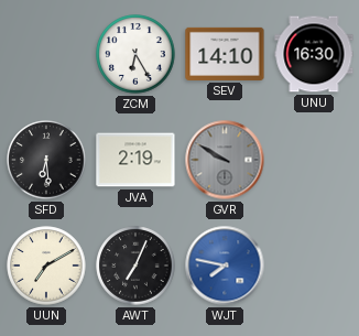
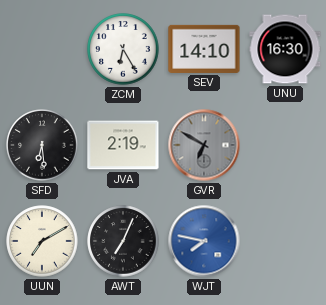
GVR: 9:50 -> 6:50
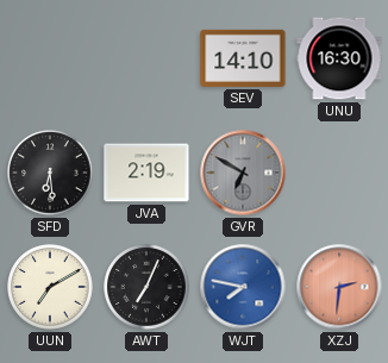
ZCM: 6:25 -> none
XZJ: none -> 2:31
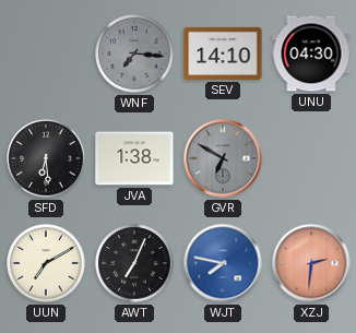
WNF: none -> 7:16
UNU: 16:30 -> 04:30
JVA: 2:19 -> 1:38
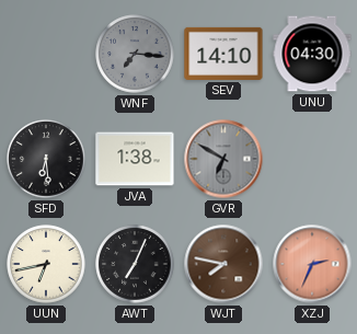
UUN: 7:10 -> 6:43
WJT dial: blue -> brown
XZJ: 2:31 -> 2:34
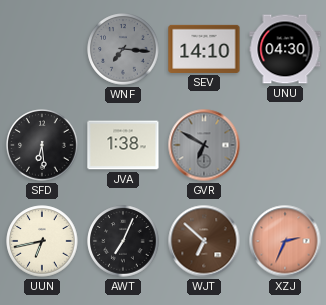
WJT: 7:47 -> 6:52
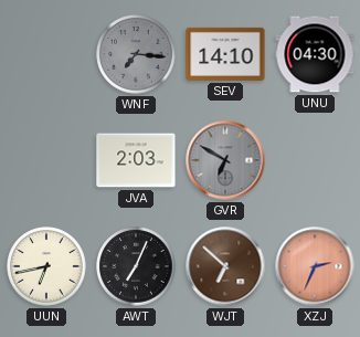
SFD: 6:29 -> none
JVA: 1:38 -> 2:03
